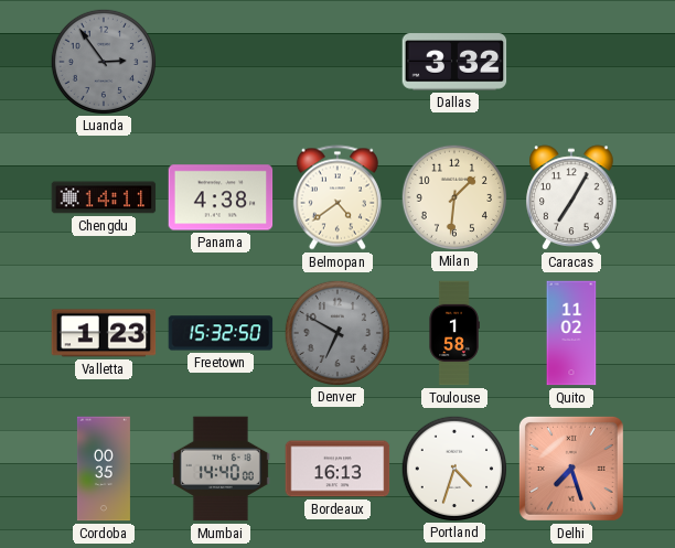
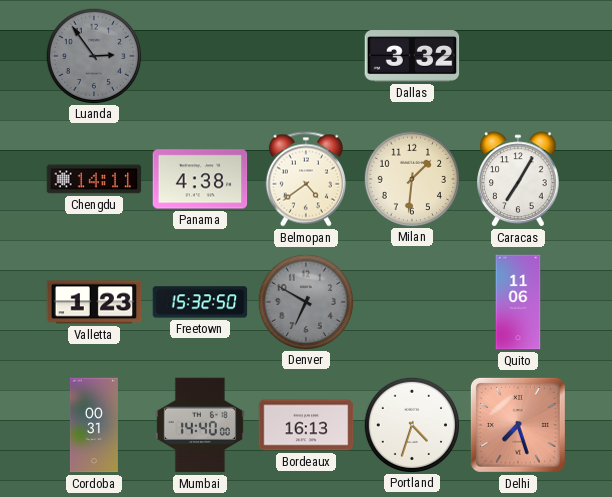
Toulouse: 1:58 -> none
Quito: 11:02 -> 11:06
Cordoba: 00:35 -> 00:31
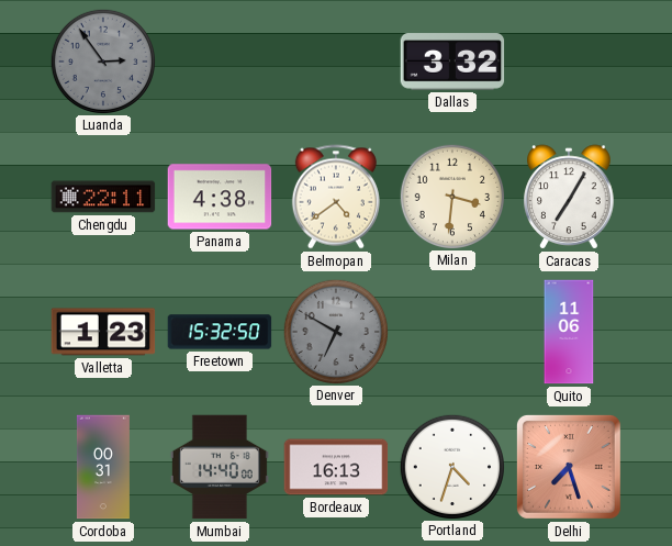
Chengdu: 14:11 -> 22:11
Milan: 1:31 -> 3:31
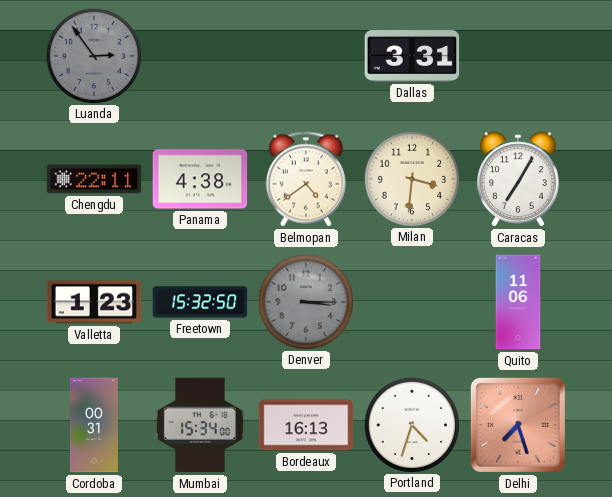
Dallas: 3:32 -> 3:31
Denver: 6:50 -> 3:15
Mumbai: 14:40 -> 15:34
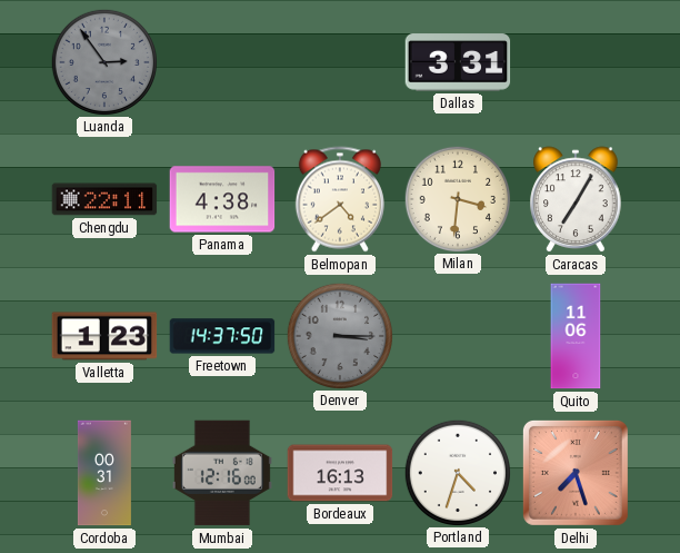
Freetown: 15:32 -> 14:37
Mumbai: 15:34 -> 12:16
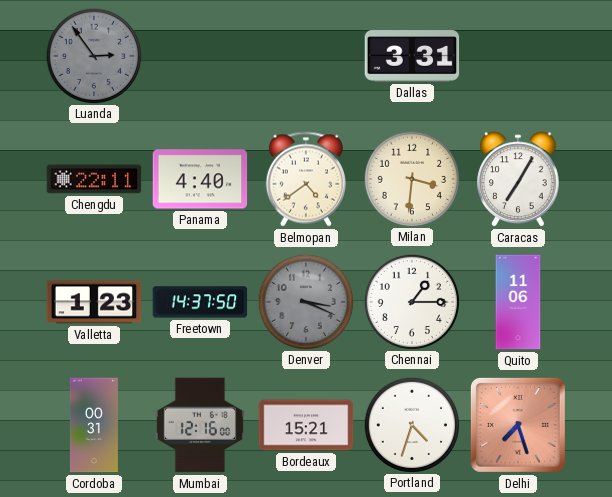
Panama: 4:38 -> 4:40
Denver: 3:15 -> 3:19
Chennai: none -> 1:15
Bordeaux: 16:13 -> 15:21
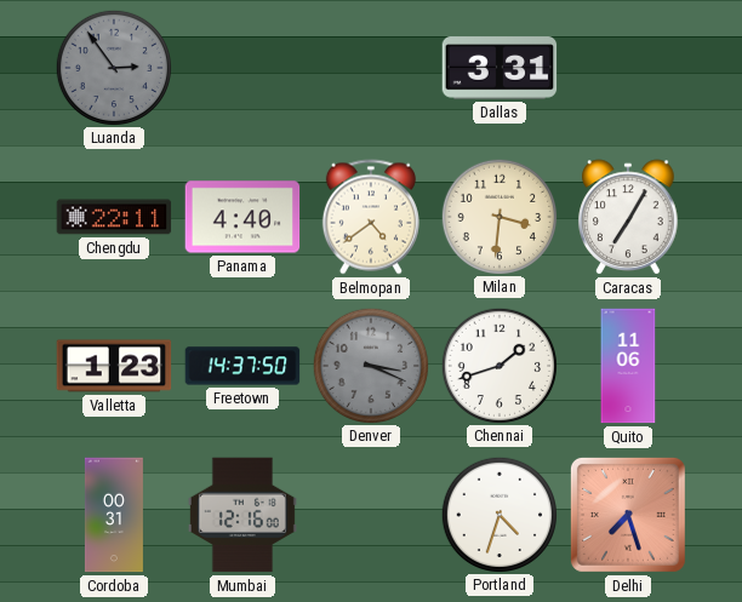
Chennai: 1:15 -> 1:42
Bordeaux: 15:21 -> none
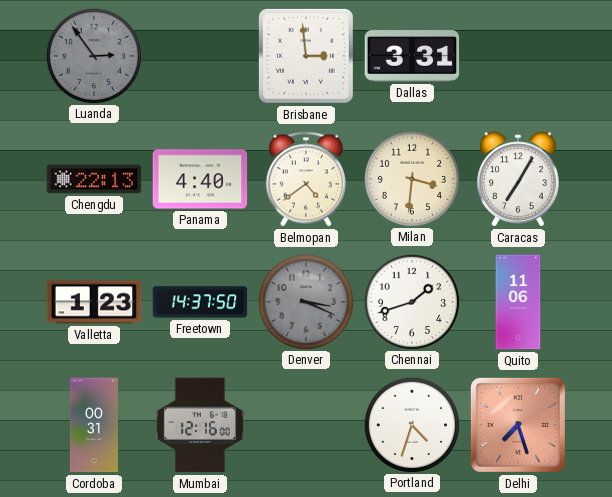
Brisbane: none -> 2:59
Chengdu: 22:11 -> 22:13
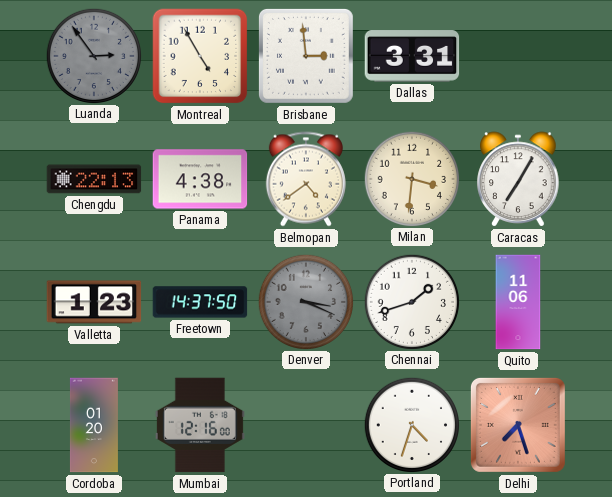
Montreal: none -> 4:55
Panama: 4:40 -> 4:38
Cordoba: 00:31 -> 01:20
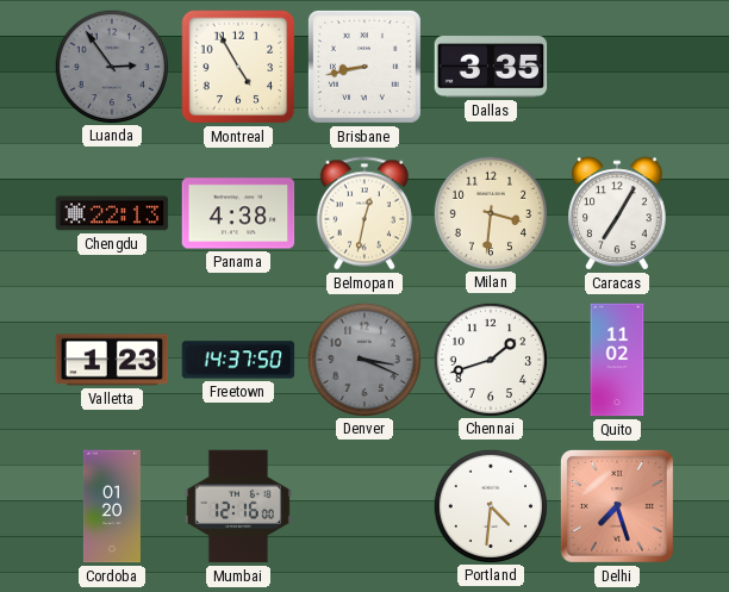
Brisbane: 2:59 -> 8:43
Dallas: 3:31 -> 3:35
Belmopan: 4:39 -> 12:32
Quito: 11:06 -> 11:02
Portland: 4:33 -> 4:31
